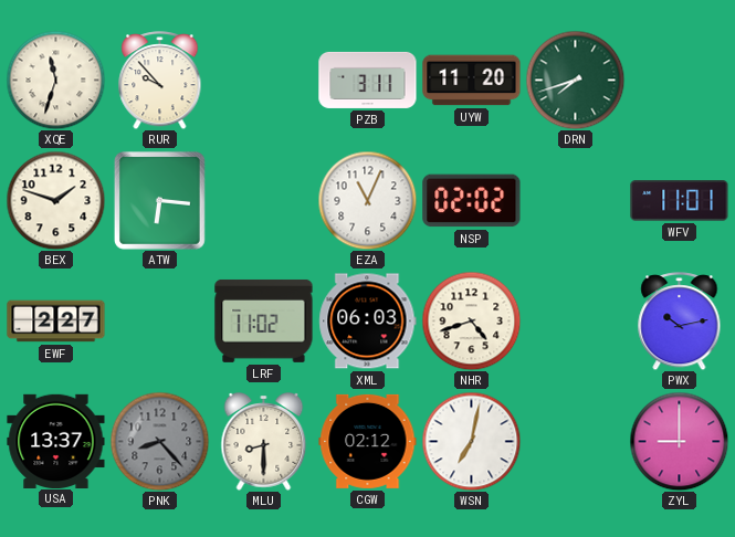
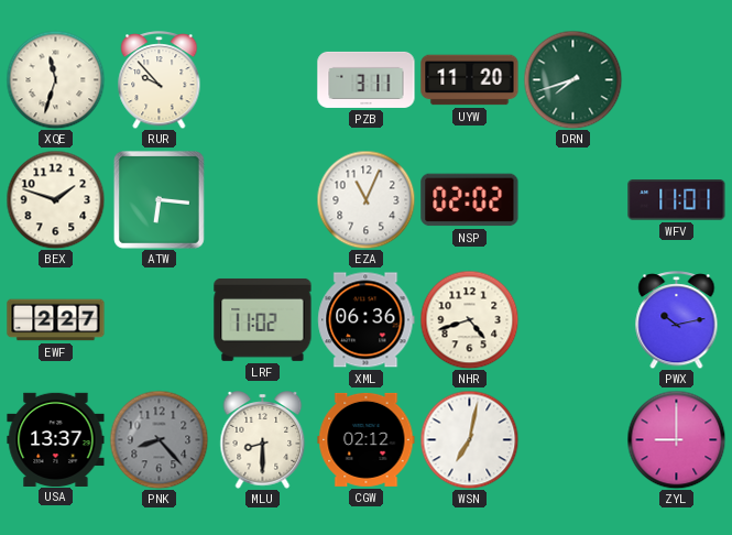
XML: 06:03 -> 06:36
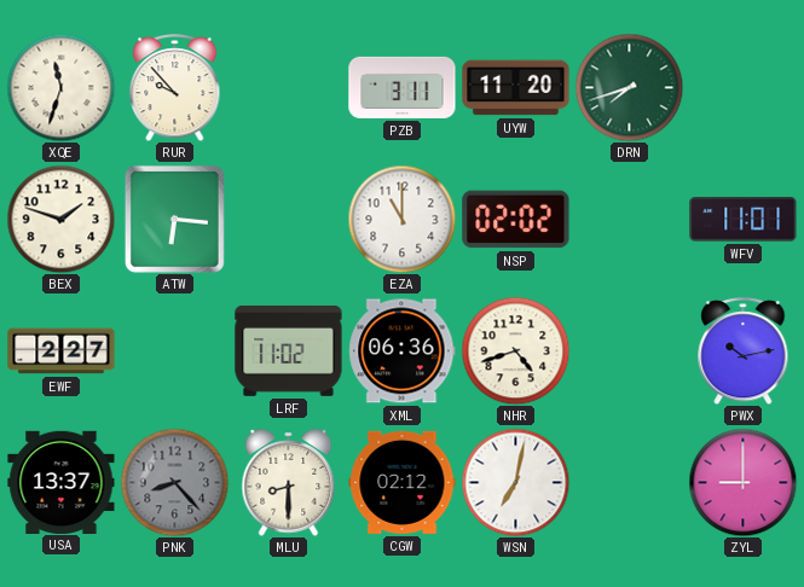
EZA: 11:04 -> 11:00
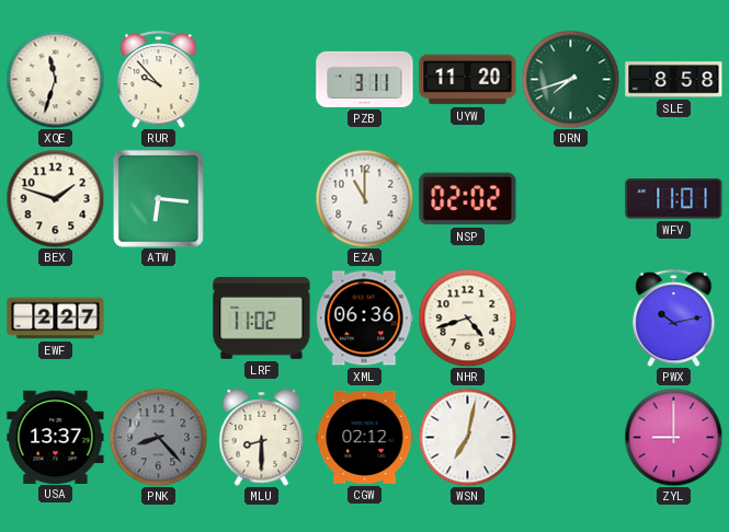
SLE: none -> 8:58
